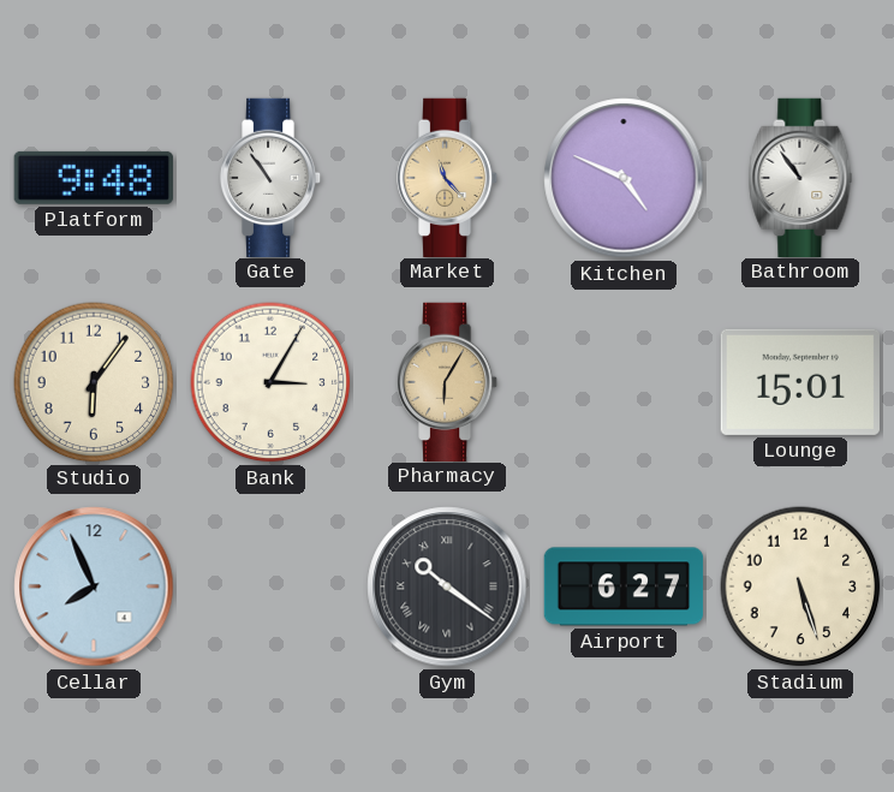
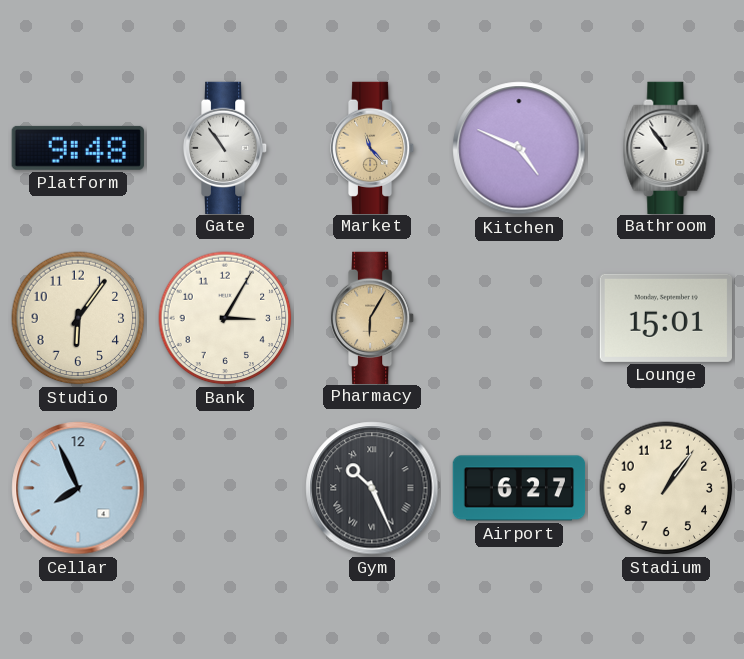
Gym: 10:21 -> 10:26
Stadium: 5:27 -> 1:06
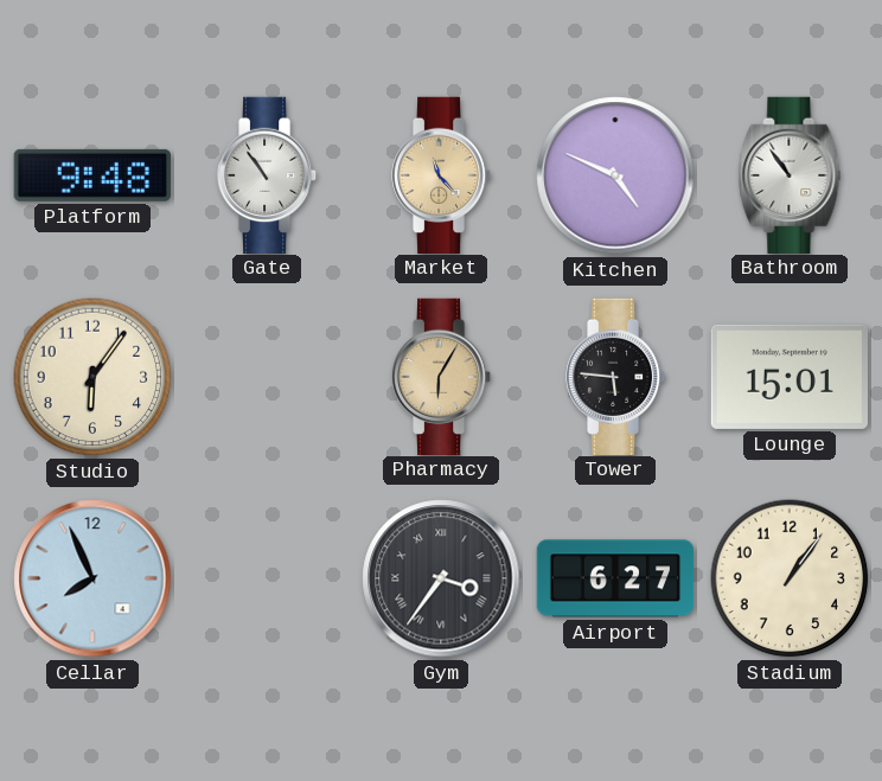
Bank: 3:05 -> none
Tower: none -> 5:46
Gym: 10:26 -> 3:36
